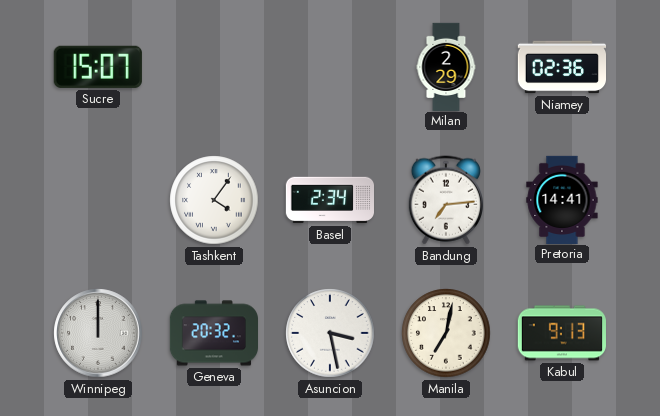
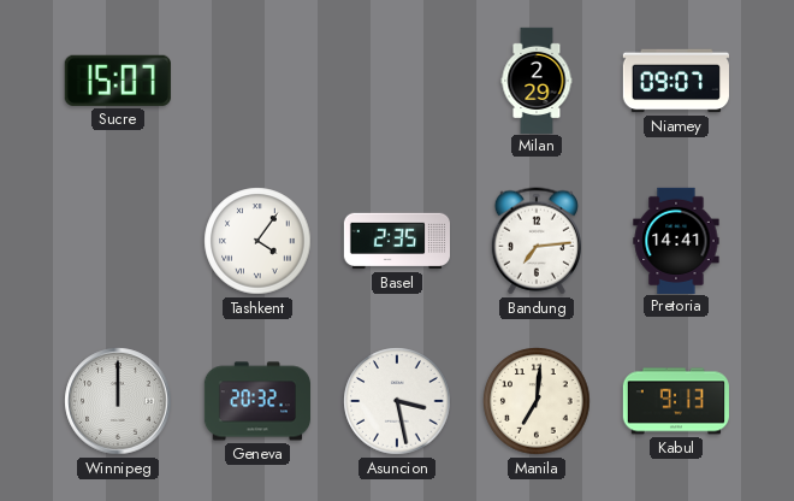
Niamey: 02:36 -> 09:07
Basel: 2:34 -> 2:35
Manila: 7:02 -> 7:01
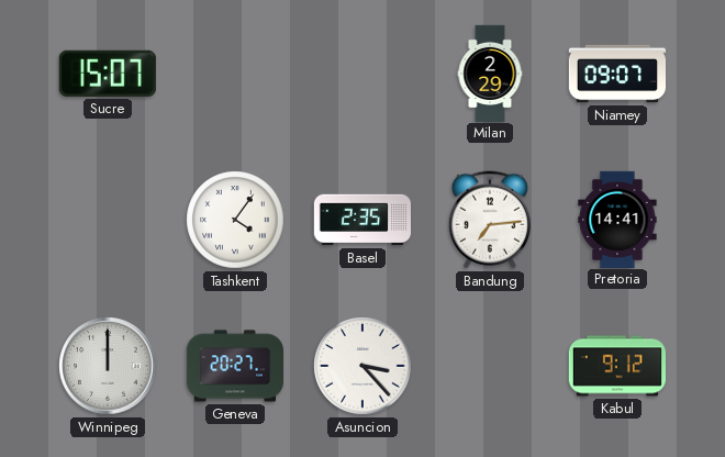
Geneva: 20:32 -> 20:27
Asuncion: 3:28 -> 3:23
Manila: 7:01 -> none
Kabul: 9:13 -> 9:12
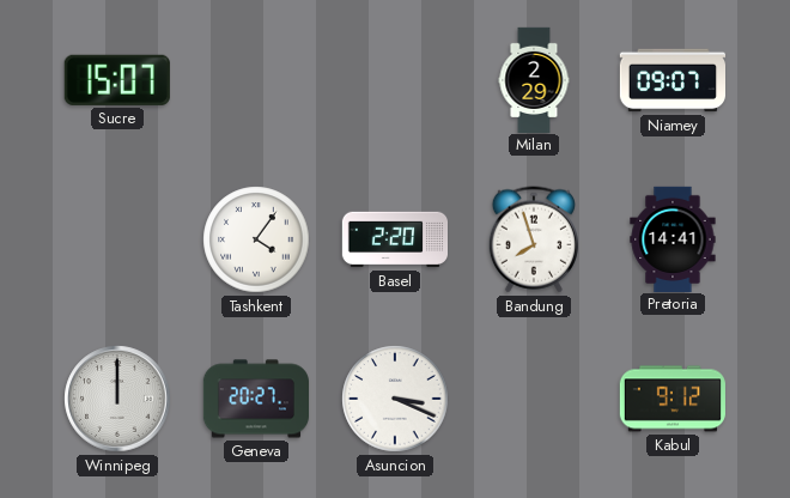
Basel: 2:35 -> 2:20
Bandung: 7:14 -> 7:57
Asuncion: 3:23 -> 3:19
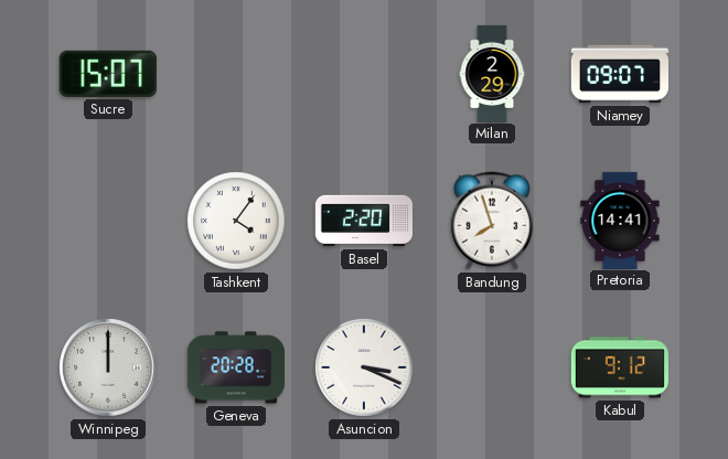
Geneva: 20:27 -> 20:28
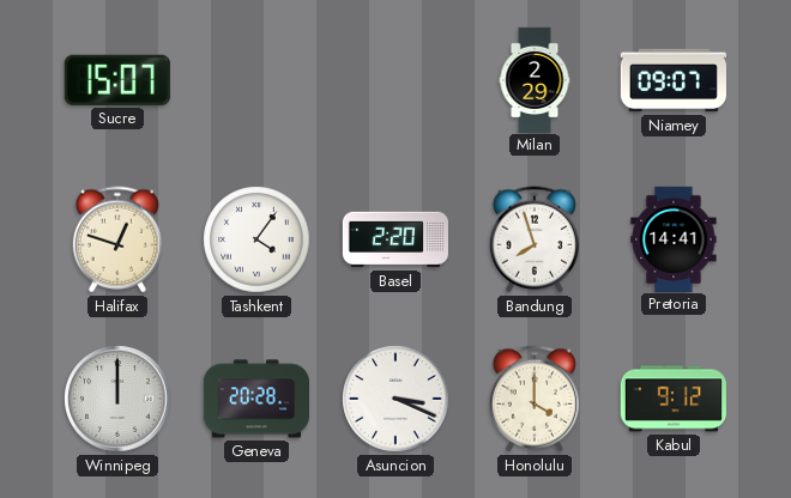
Halifax: none -> 12:48
Honolulu: none -> 4:00
